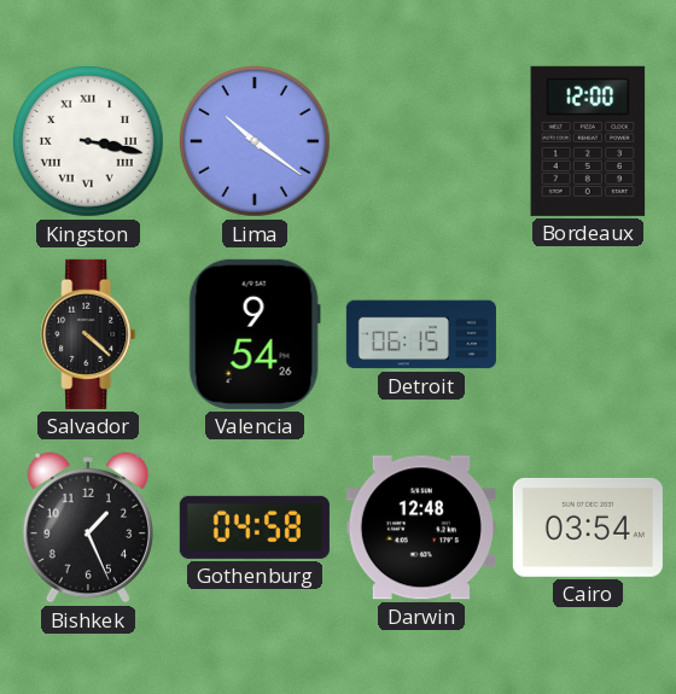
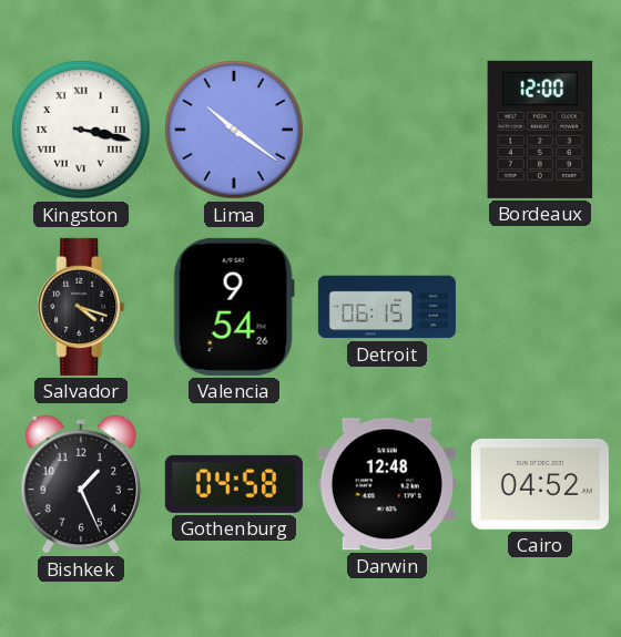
Salvador: 4:22 -> 4:18
Cairo: 03:54 -> 04:52
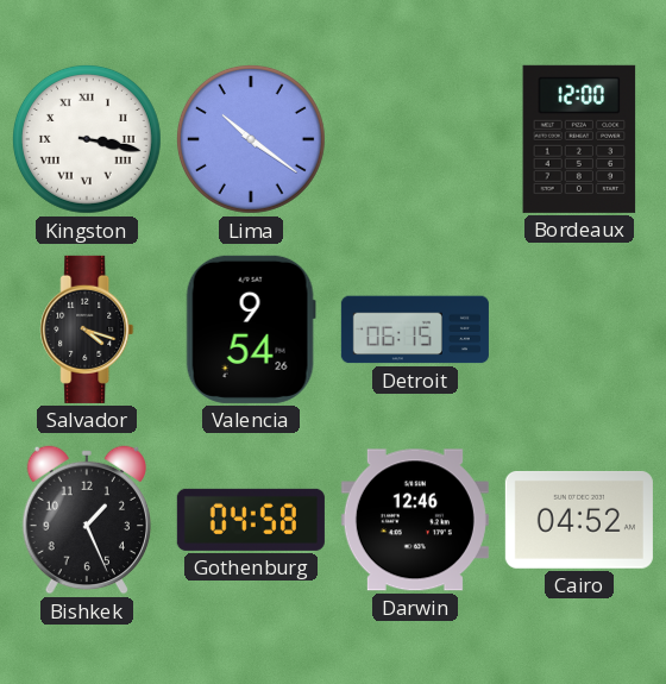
Darwin: 12:48 -> 12:46
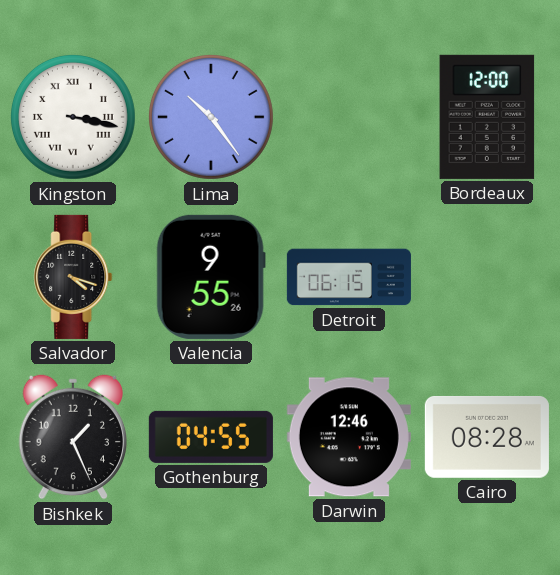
Lima: 10:21 -> 10:24
Valencia: 9:54 -> 9:55
Gothenburg: 04:58 -> 04:55
Cairo: 04:52 -> 08:28
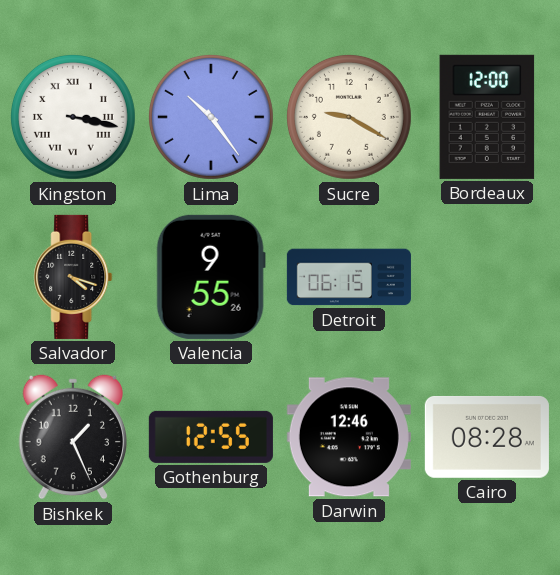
Sucre: none -> 9:20
Gothenburg: 04:55 -> 12:55
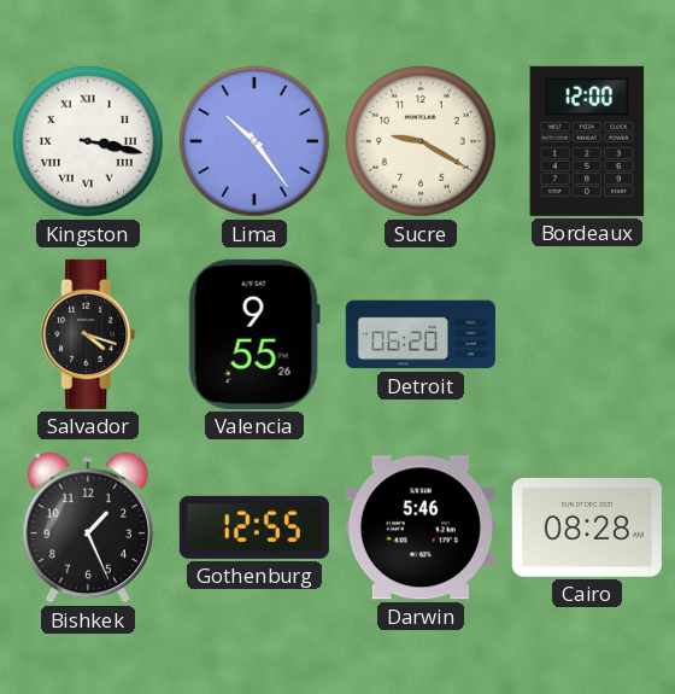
Detroit: 06:15 -> 06:20
Darwin: 12:46 -> 5:46
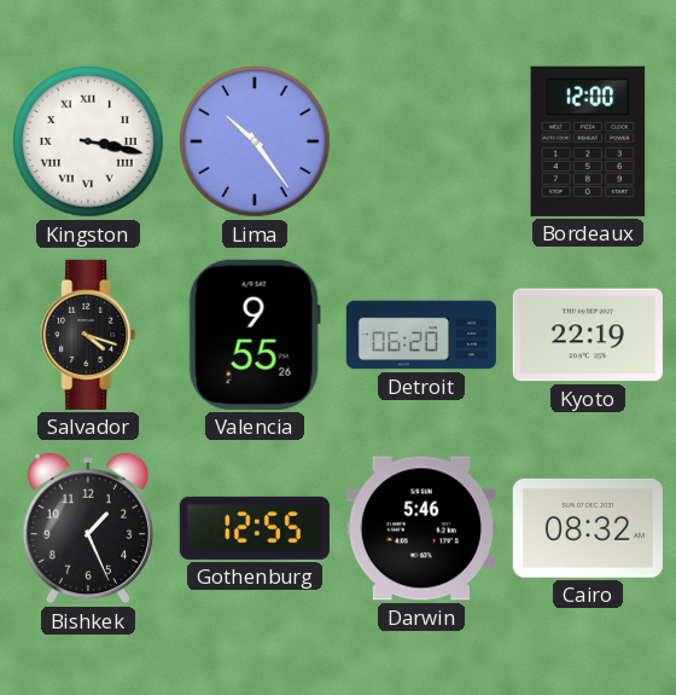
Sucre: 9:20 -> none
Kyoto: none -> 22:19
Cairo: 08:28 -> 08:32
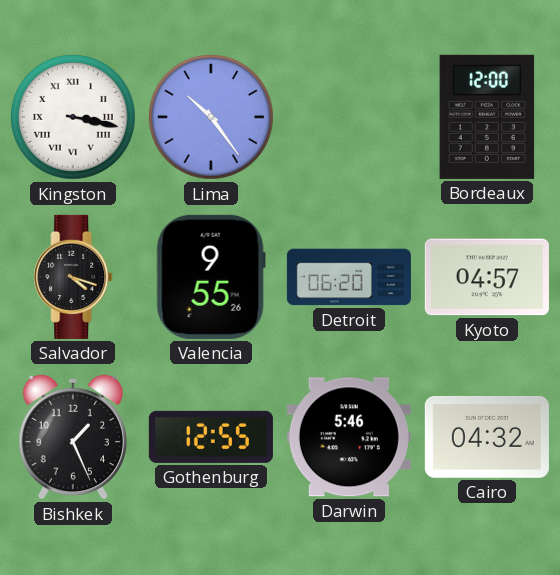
Kyoto: 22:19 -> 04:57
Cairo: 08:32 -> 04:32
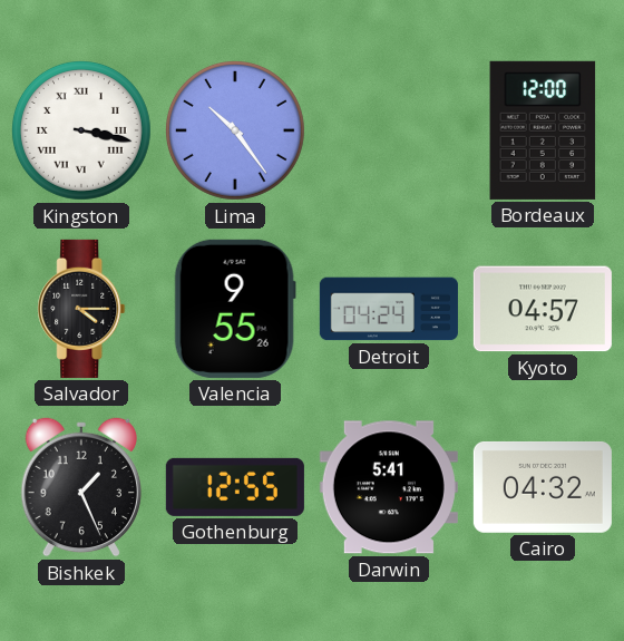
Salvador: 4:18 -> 4:15
Detroit: 06:20 -> 04:24
Darwin: 5:46 -> 5:41
